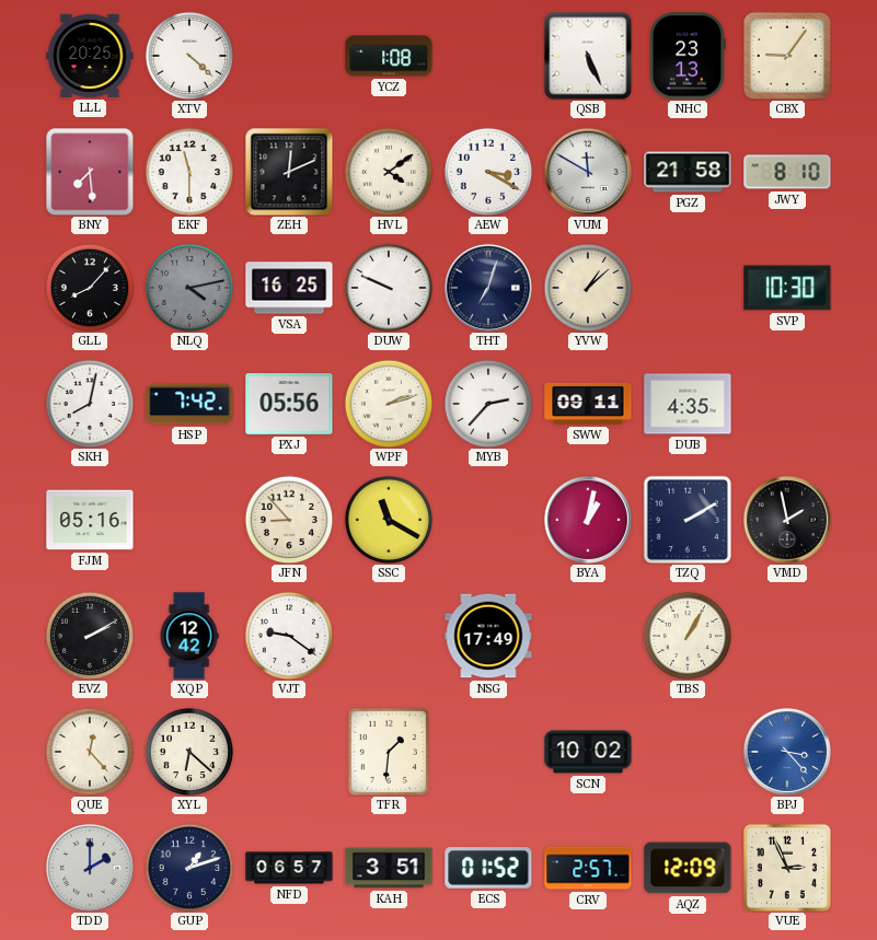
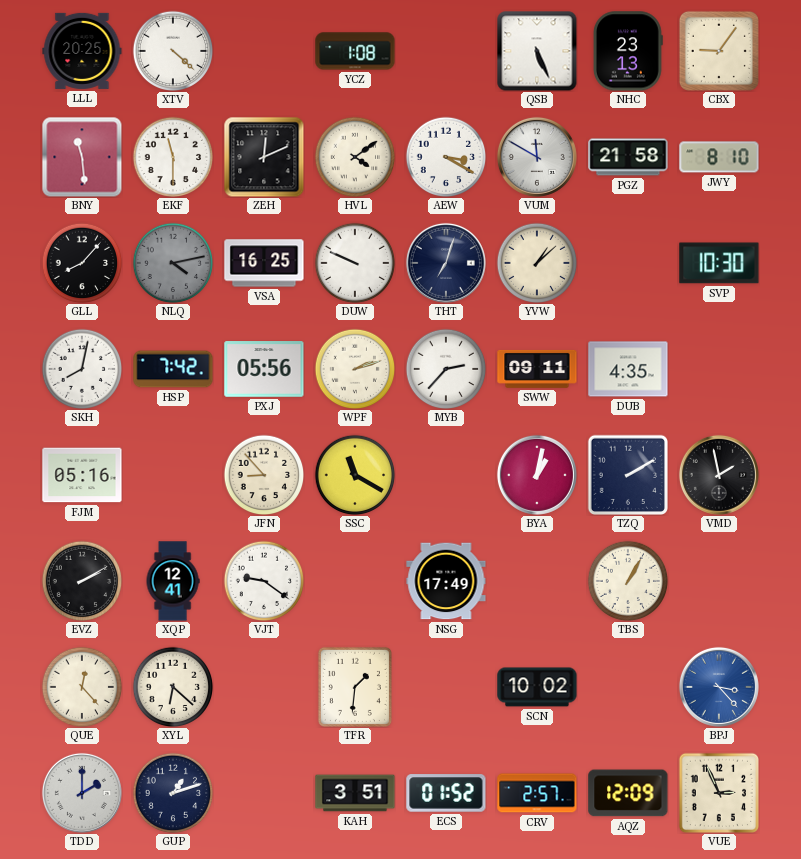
BNY: 7:29 -> 11:29
XQP: 12:42 -> 12:41
NFD: 06:57 -> none
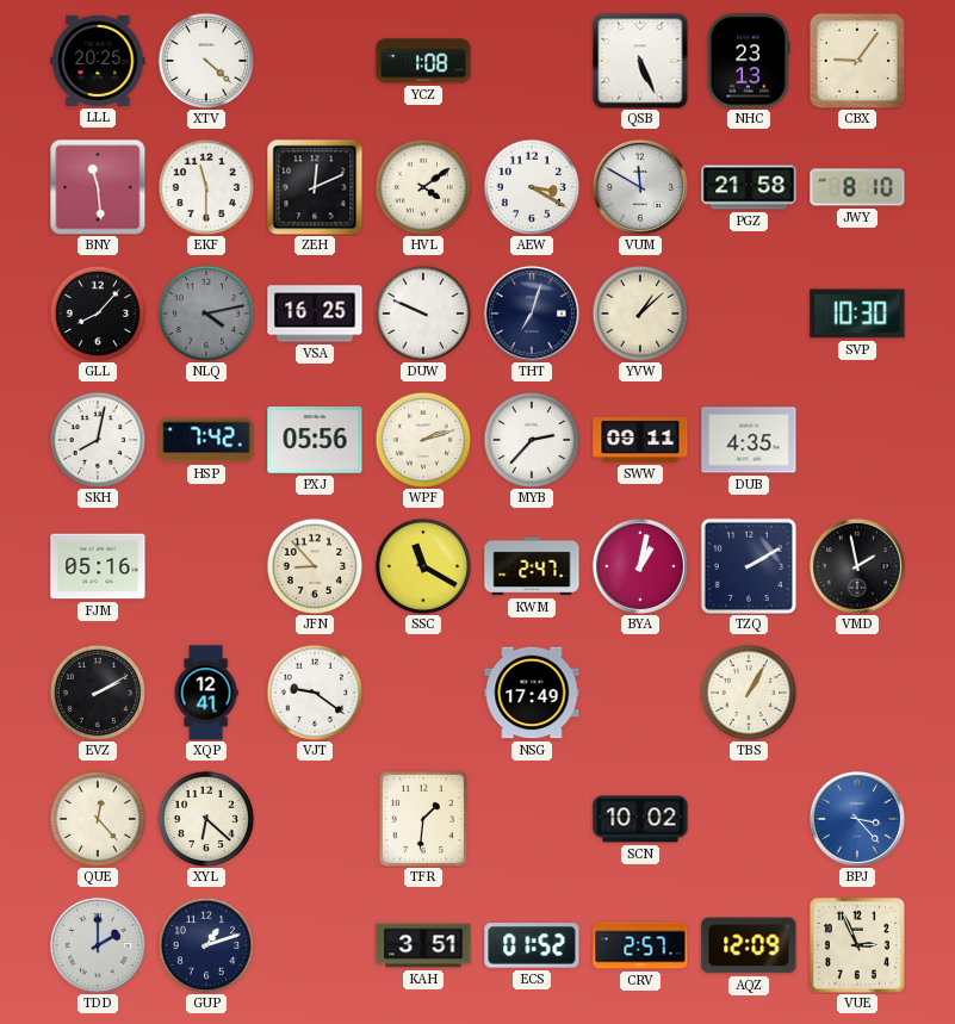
KWM: none -> 2:47
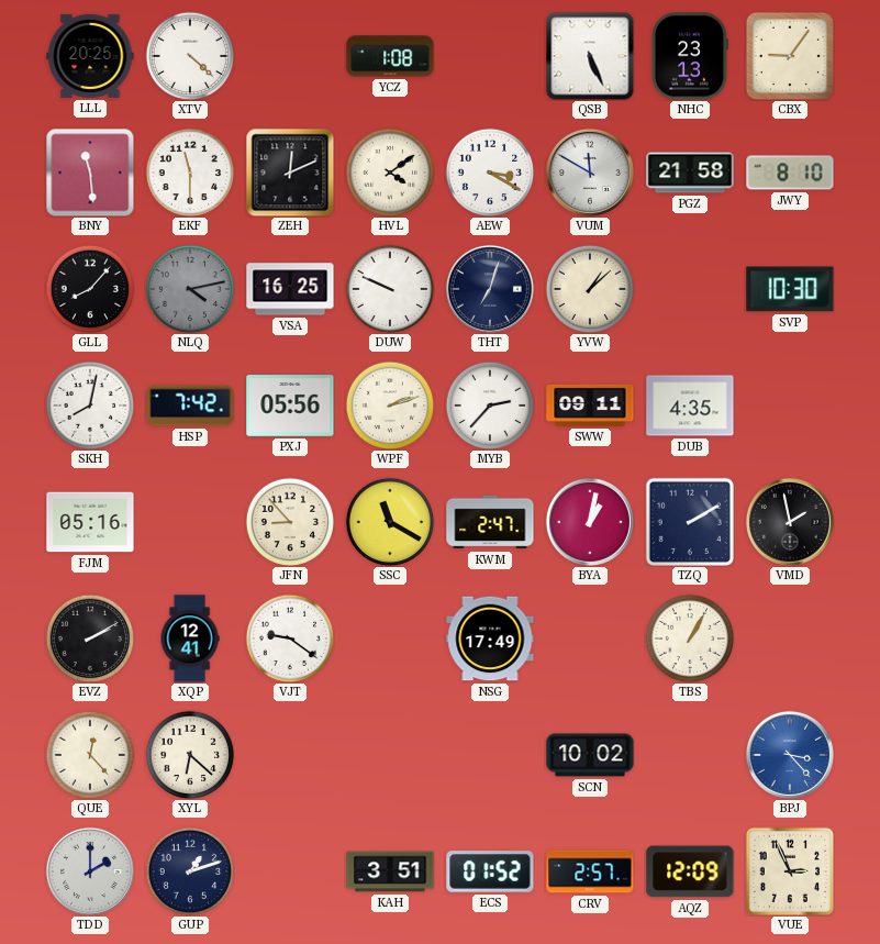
TFR: 1:31 -> none
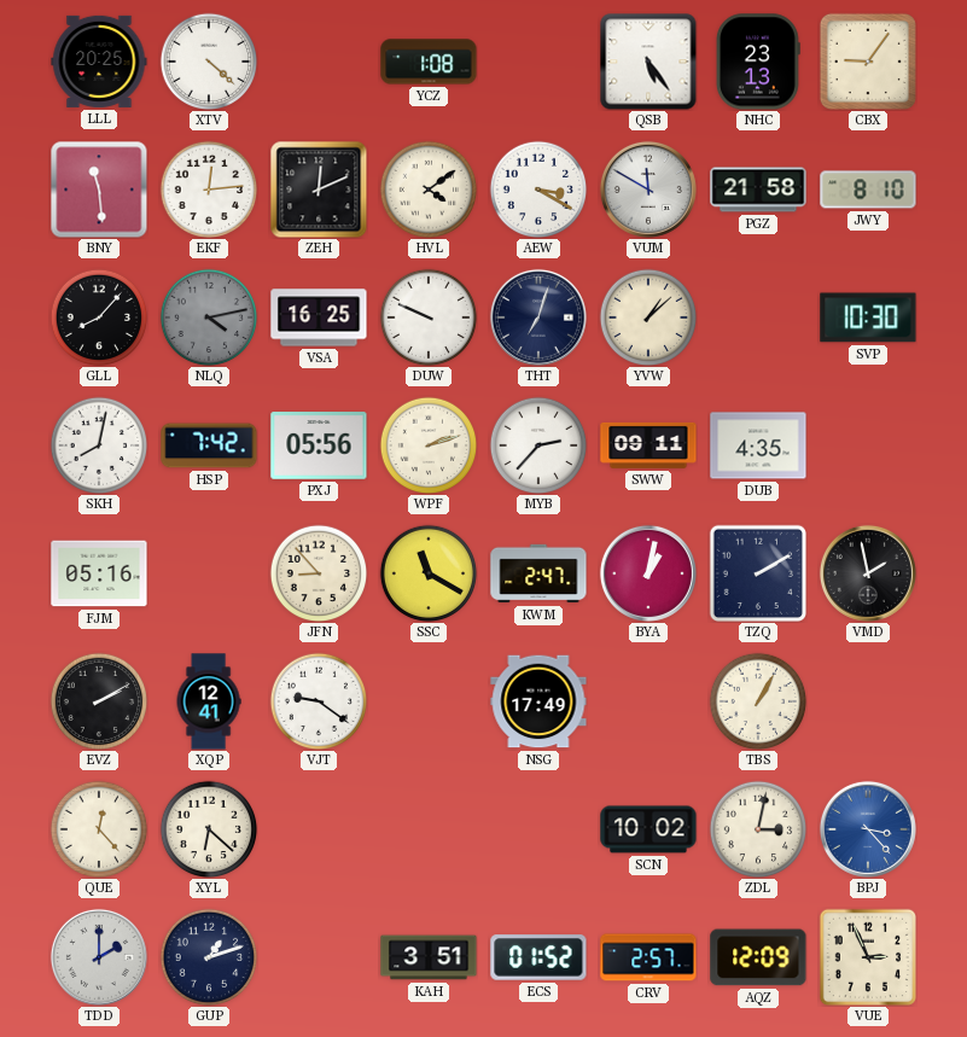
QSB: 5:26 -> 5:24
EKF: 11:30 -> 12:14
ZDL: none -> 3:02
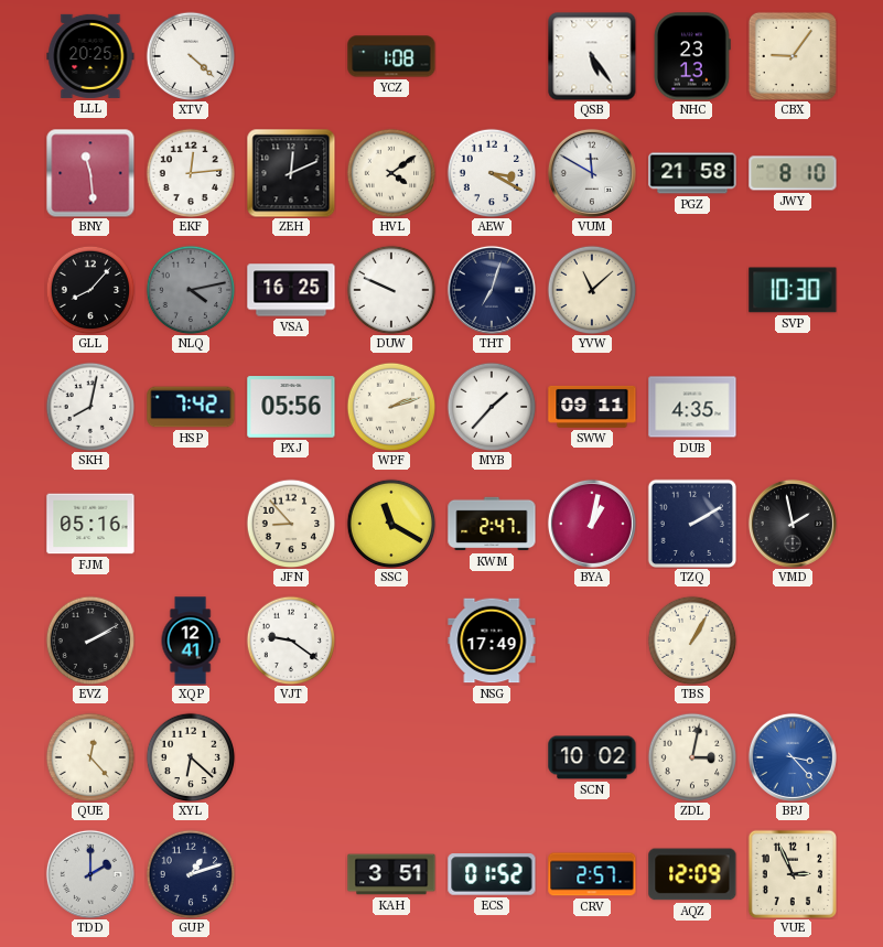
YVW: 1:08 -> 11:08
MYB: 2:37 -> 1:37
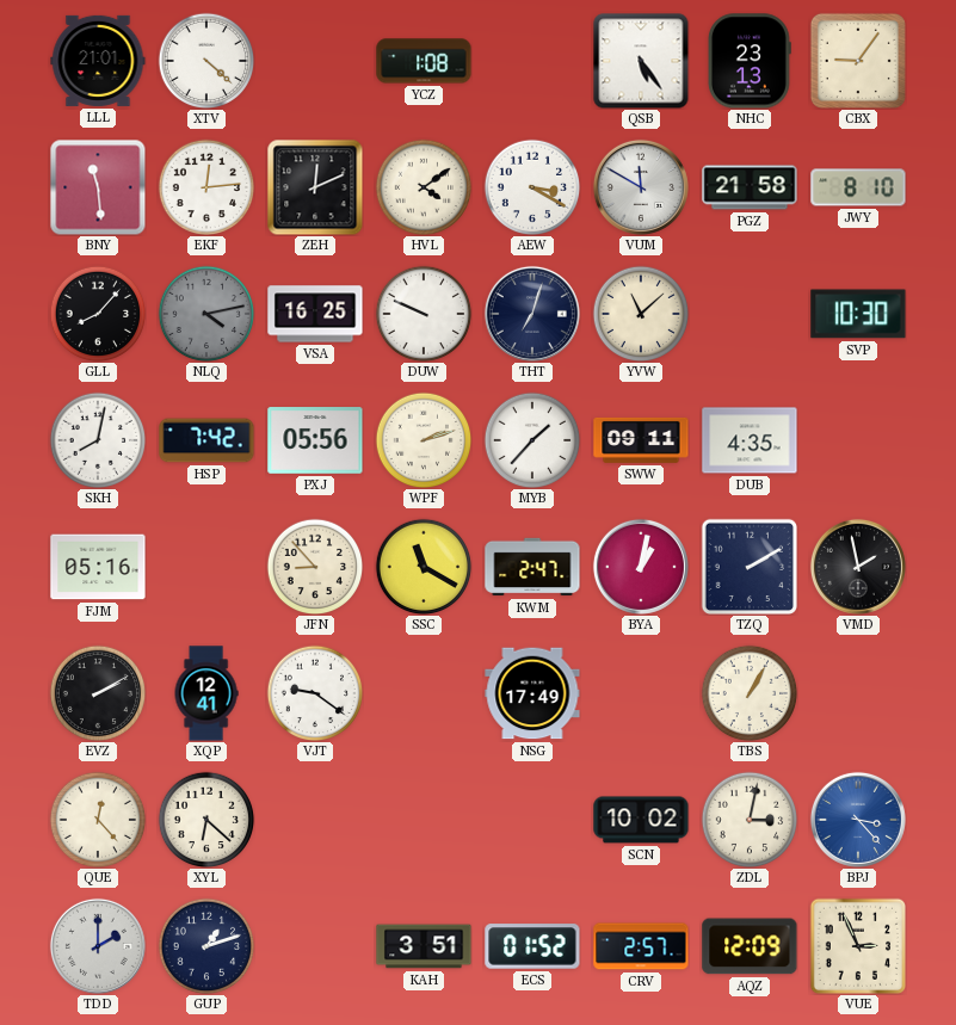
LLL: 20:25 -> 21:01
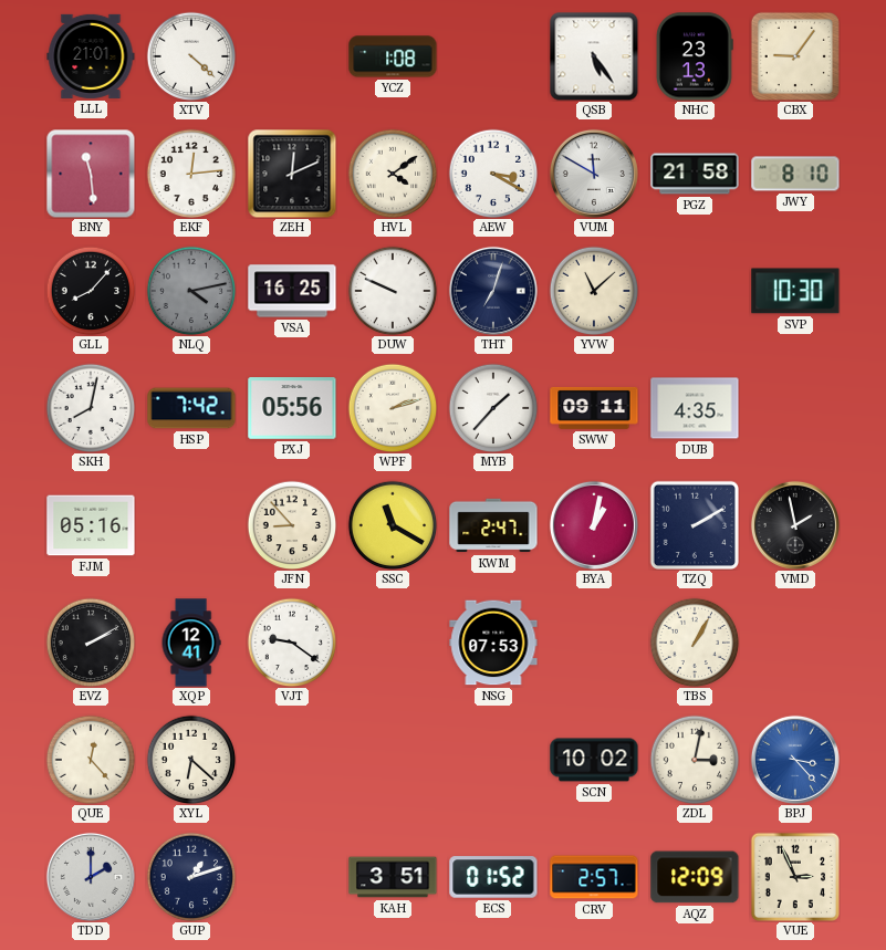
NSG: 17:49 -> 07:53
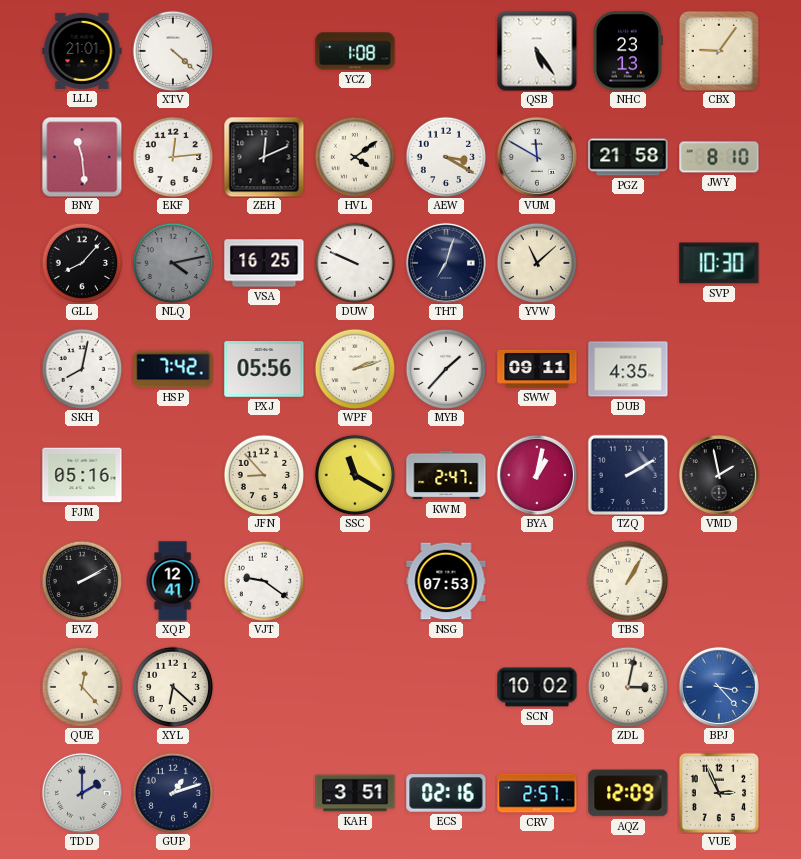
ECS: 01:52 -> 02:16
